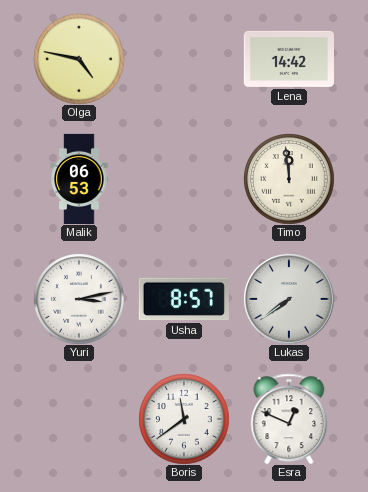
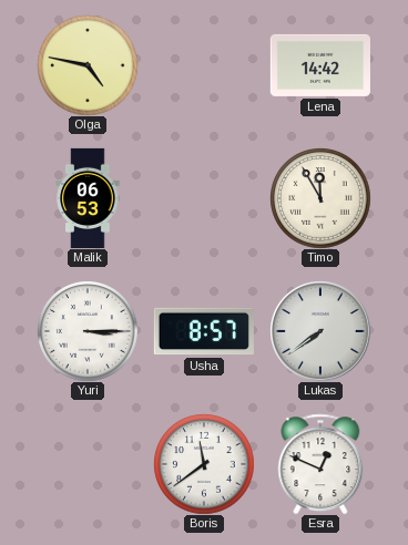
Timo: 11:59 -> 11:55
Yuri: 3:13 -> 3:15
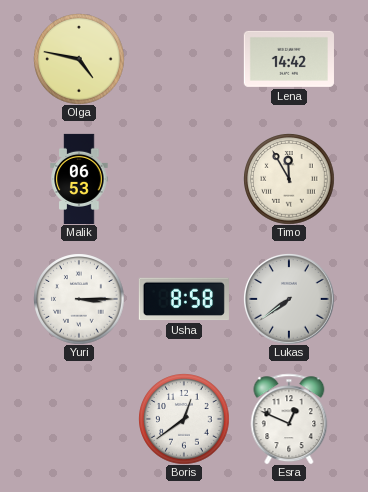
Usha: 8:57 -> 8:58
Boris: 11:39 -> 12:39
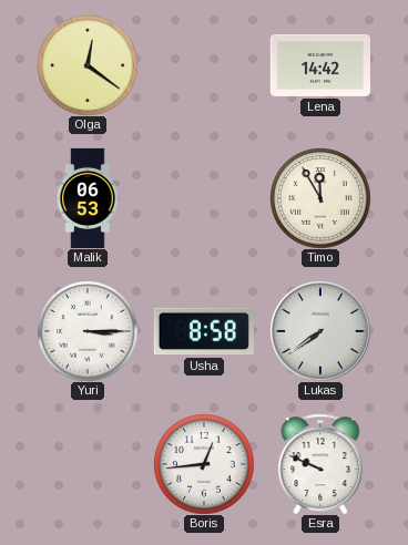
Olga: 4:47 -> 12:21
Boris: 12:39 -> 12:44
Esra: 12:49 -> 9:49
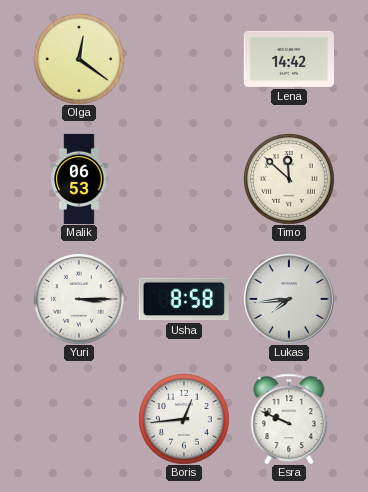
Timo: 11:55 -> 11:52
Lukas: 7:39 -> 7:44
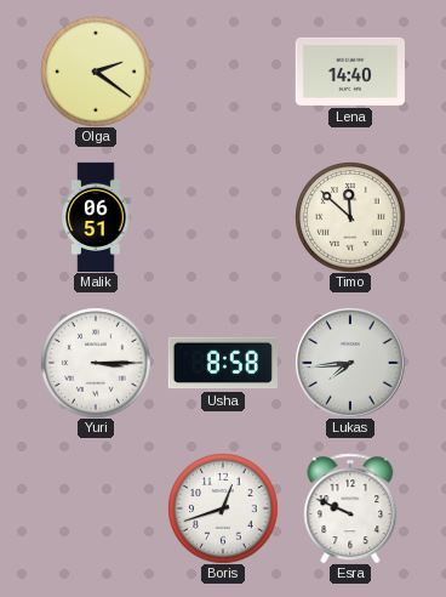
Olga: 12:21 -> 2:21
Lena: 14:42 -> 14:40
Malik: 06:53 -> 06:51
Boris: 12:44 -> 12:42
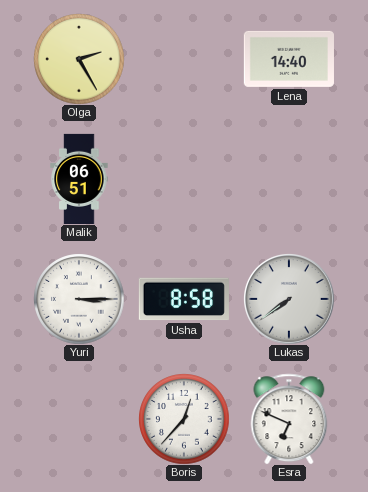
Olga: 2:21 -> 2:25
Timo: 11:52 -> none
Lukas: 7:44 -> 7:39
Boris: 12:42 -> 12:37
Esra: 9:49 -> 6:49
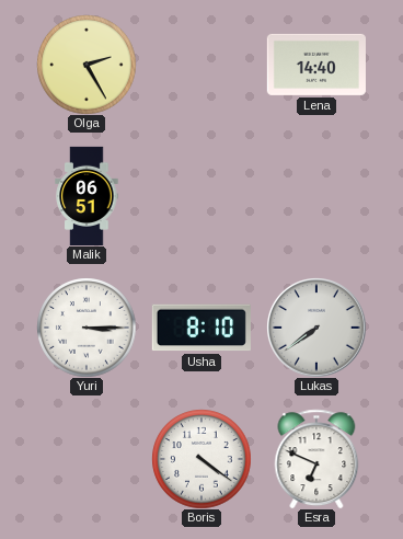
Usha: 8:58 -> 8:10
Boris: 12:37 -> 4:21
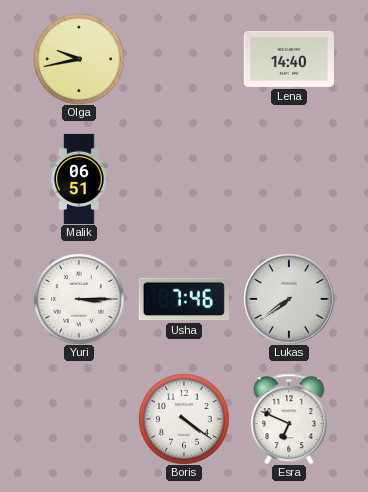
Olga: 2:25 -> 9:43
Usha: 8:10 -> 7:46
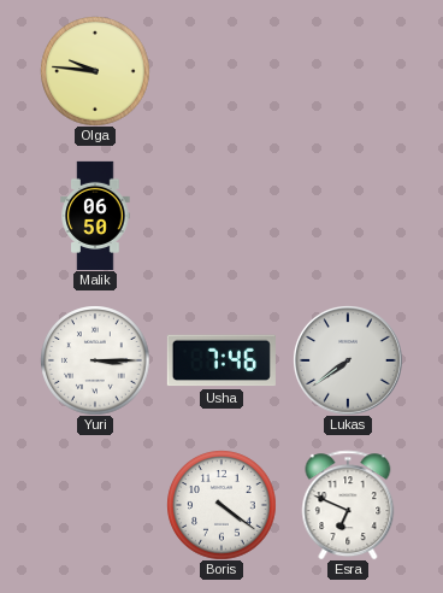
Olga: 9:43 -> 9:46
Lena: 14:40 -> none
Malik: 06:51 -> 06:50
